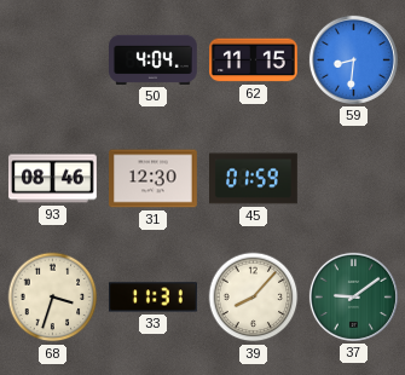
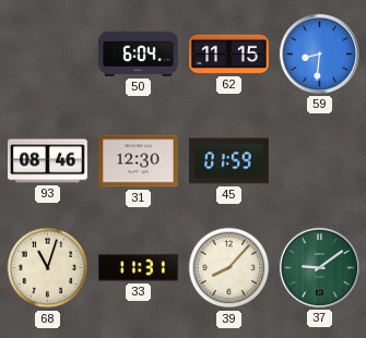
50: 4:04 -> 6:04
68: 3:33 -> 11:03
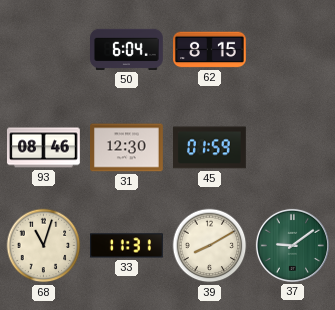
62: 11:15 -> 8:15
59: 8:31 -> none
39: 8:07 -> 8:10
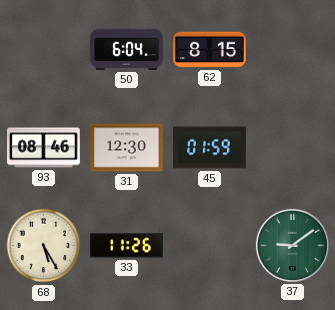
68: 11:03 -> 5:25
33: 11:31 -> 11:26
39: 8:10 -> none
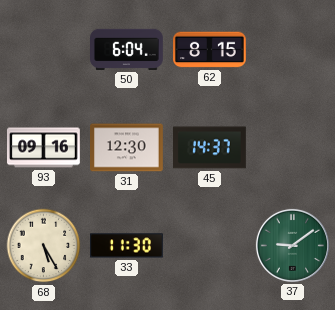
93: 08:46 -> 09:16
45: 01:59 -> 14:37
33: 11:26 -> 11:30
